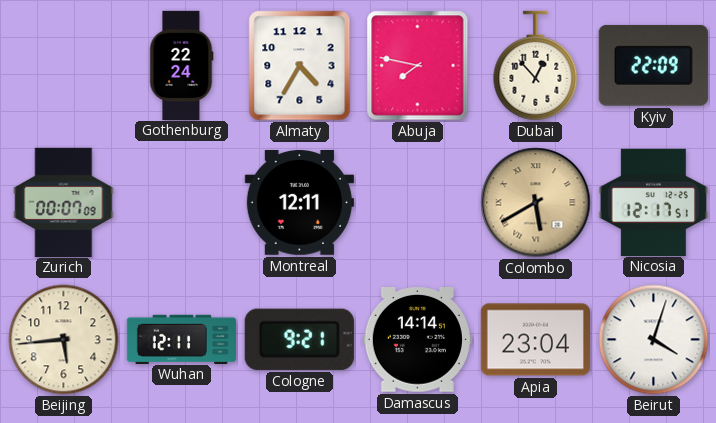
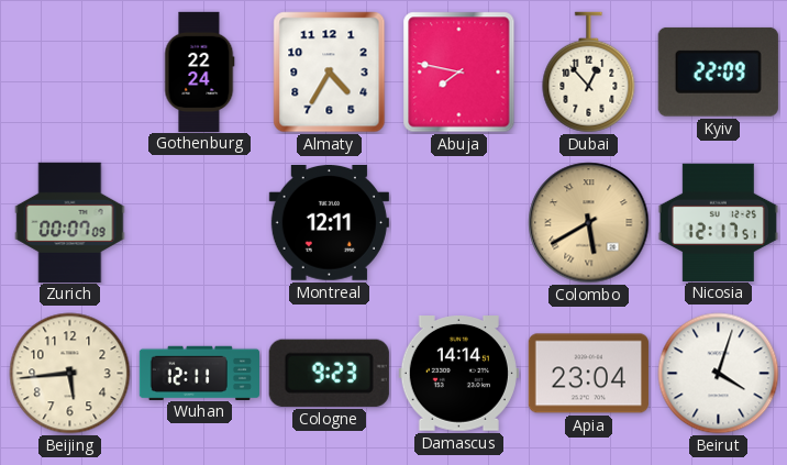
Cologne: 9:21 -> 9:23
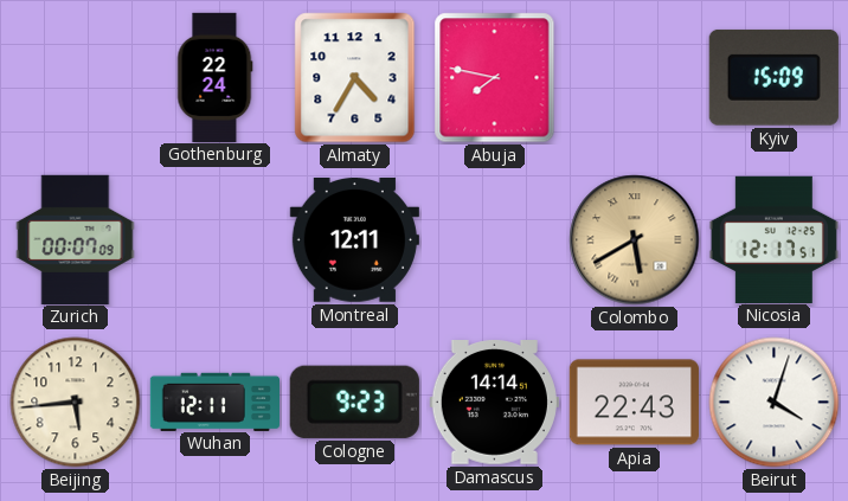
Dubai: 12:53 -> none
Kyiv: 22:09 -> 15:09
Apia: 23:04 -> 22:43
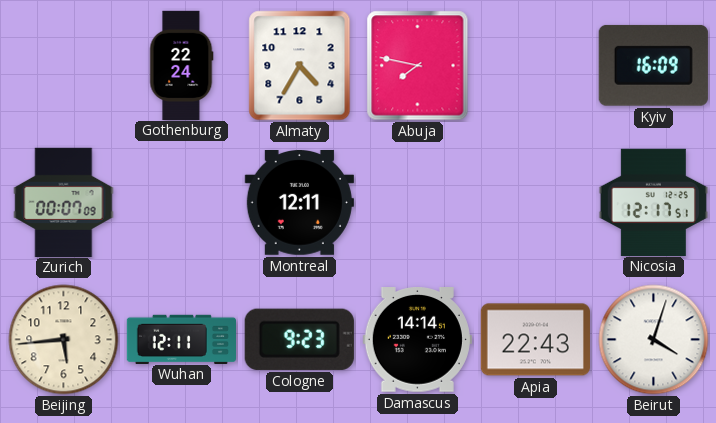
Kyiv: 15:09 -> 16:09
Colombo: 5:40 -> none
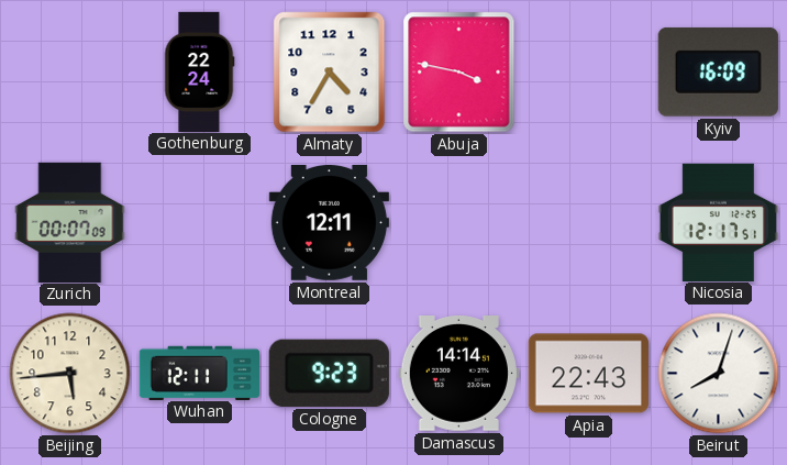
Abuja: 7:47 -> 3:47
Beirut: 4:03 -> 8:03
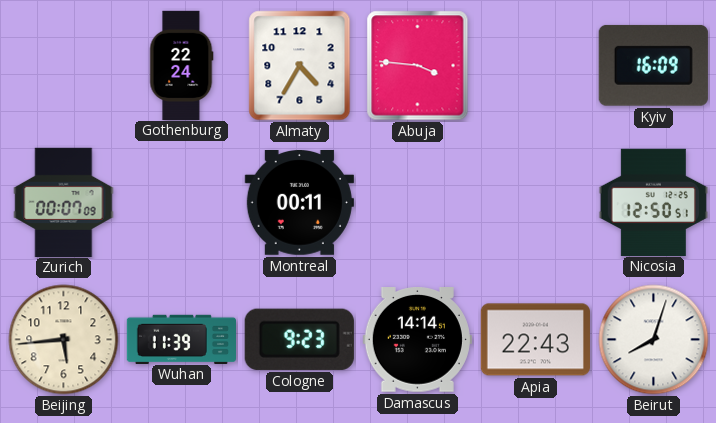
Abuja: 3:47 -> 3:46
Montreal: 12:11 -> 00:11
Nicosia: 12:17 -> 12:50
Wuhan: 12:11 -> 11:39
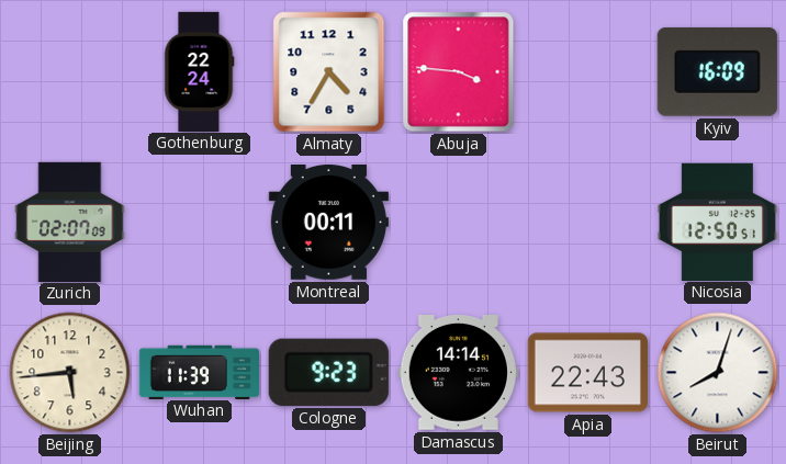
Zurich: 00:07 -> 02:07
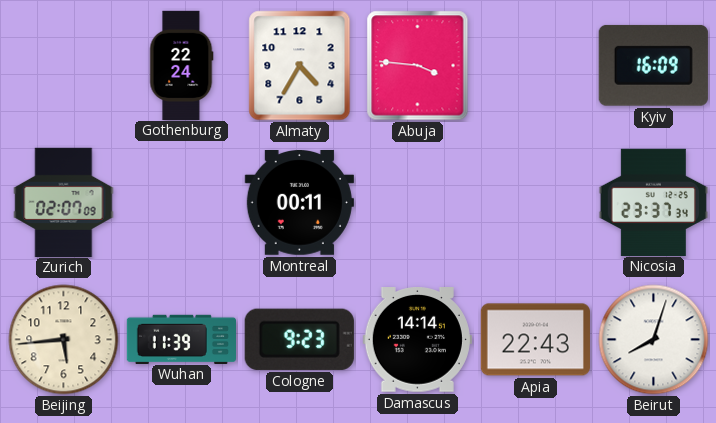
Nicosia: 12:50 -> 23:37
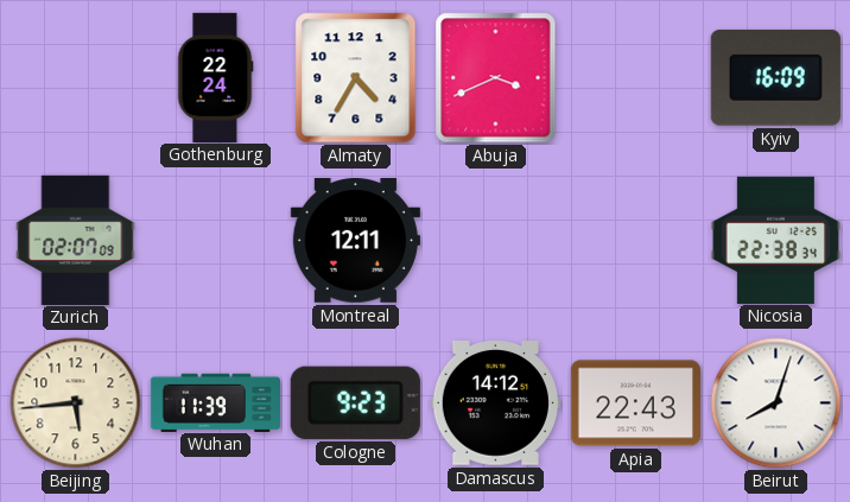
Abuja: 3:46 -> 3:41
Montreal: 00:11 -> 12:11
Nicosia: 23:37 -> 22:38
Damascus: 14:14 -> 14:12
